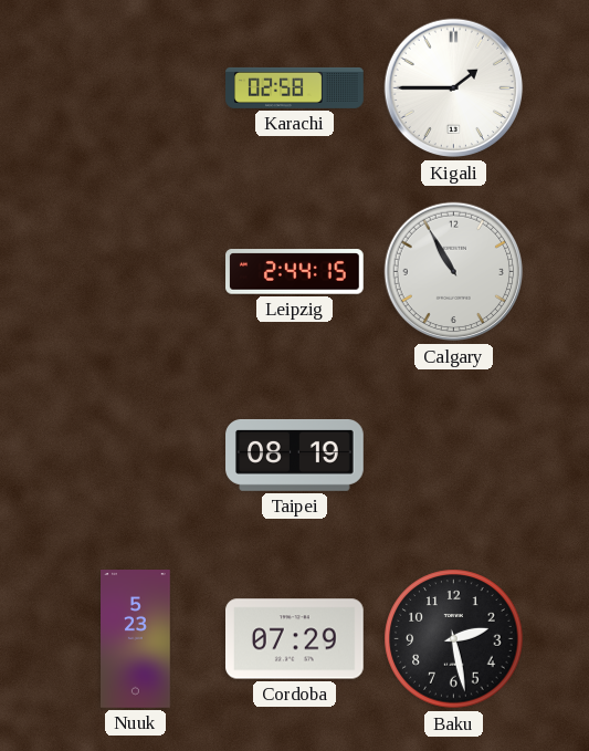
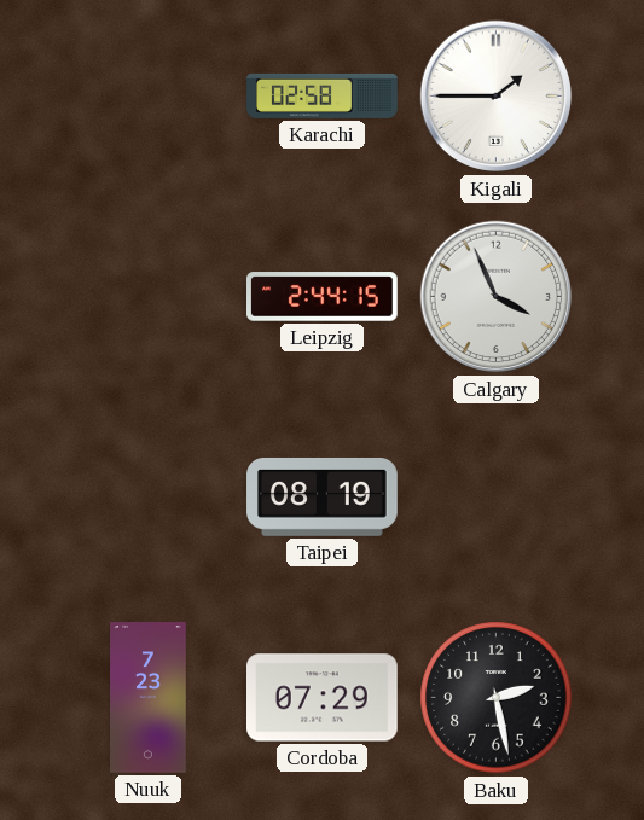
Calgary: 10:55 -> 3:56
Nuuk: 5:23 -> 7:23
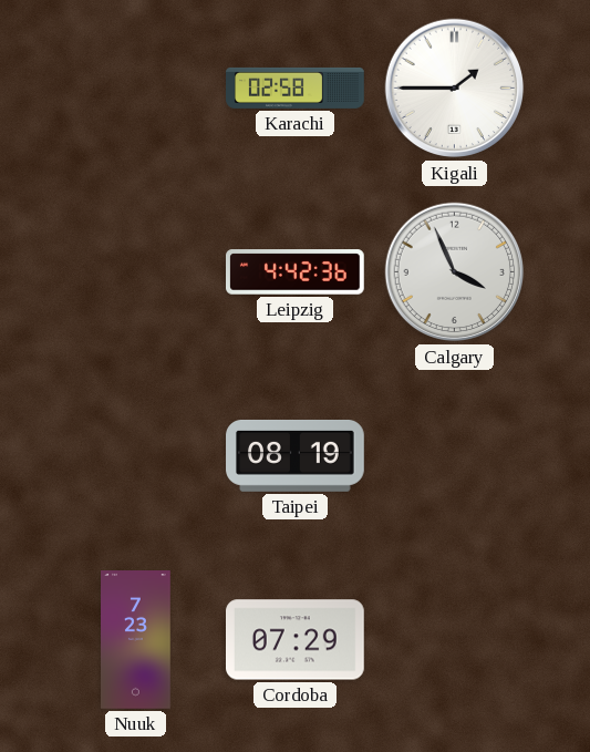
Leipzig: 2:44 -> 4:42
Baku: 2:28 -> none
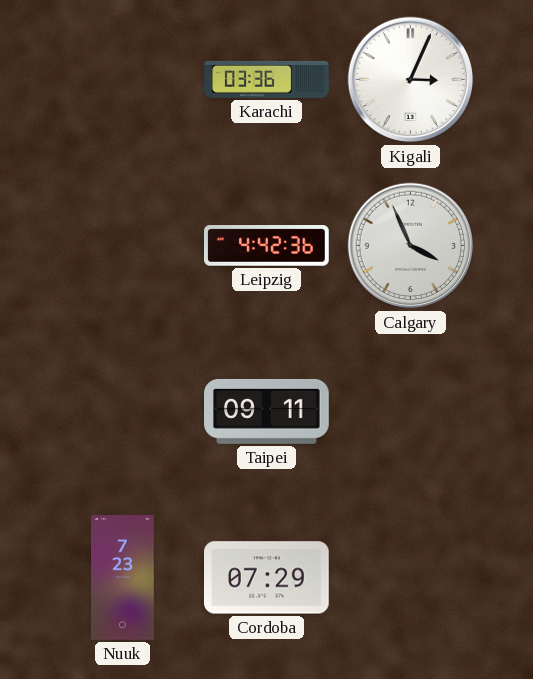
Karachi: 02:58 -> 03:36
Kigali: 1:45 -> 3:04
Taipei: 08:19 -> 09:11
